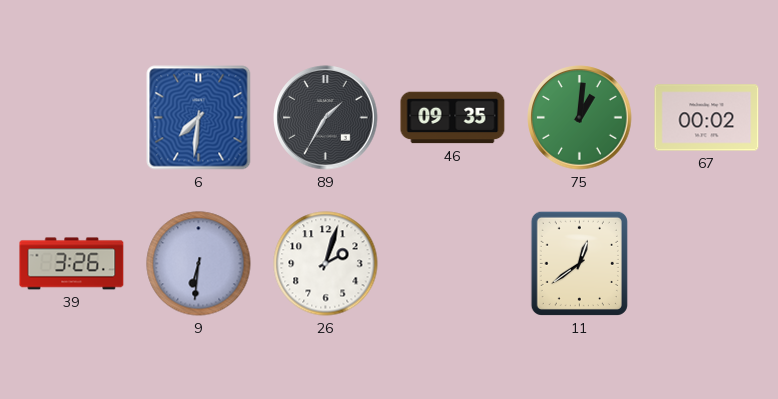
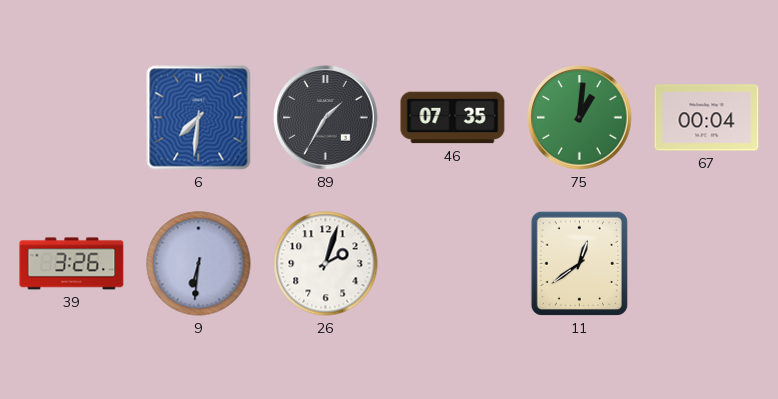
46: 09:35 -> 07:35
67: 00:02 -> 00:04
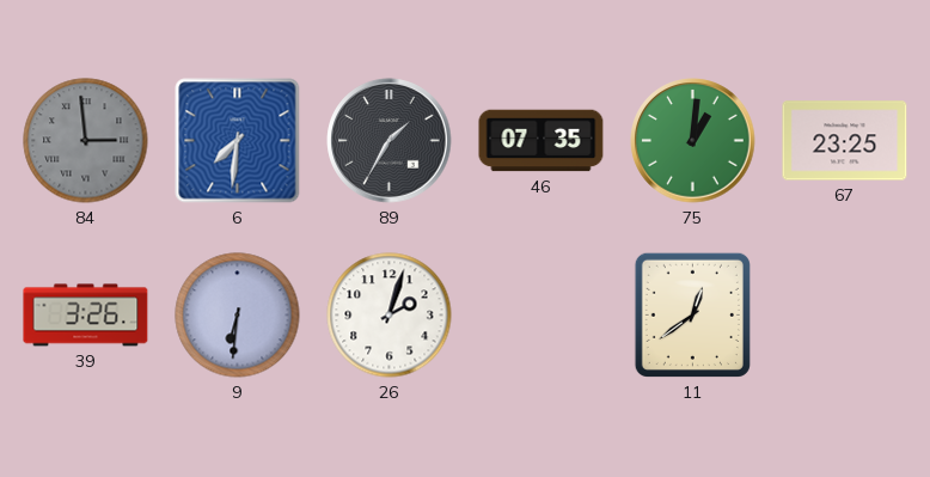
84: none -> 2:59
67: 00:04 -> 23:25
